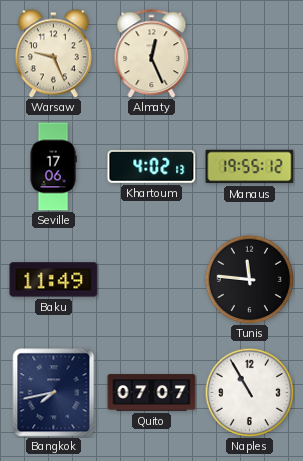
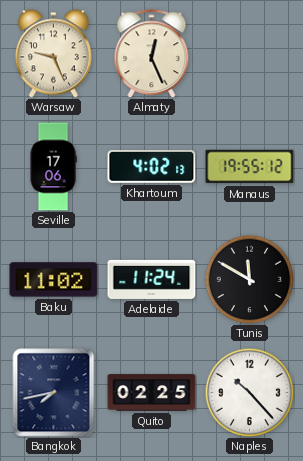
Baku: 11:49 -> 11:02
Adelaide: none -> 11:24
Tunis: 11:46 -> 11:50
Quito: 07:07 -> 02:25
Naples: 10:55 -> 10:23
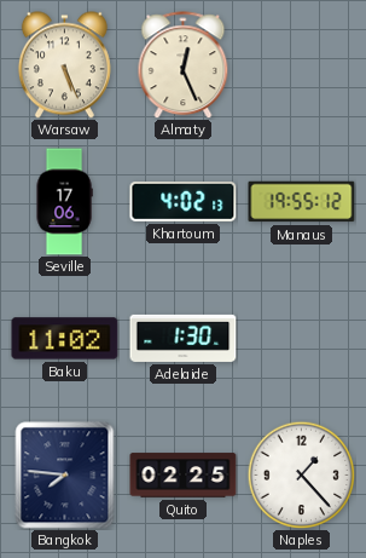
Warsaw: 9:26 -> 5:26
Adelaide: 11:24 -> 1:30
Tunis: 11:50 -> none
Bangkok: 7:43 -> 7:46
Naples: 10:23 -> 1:23
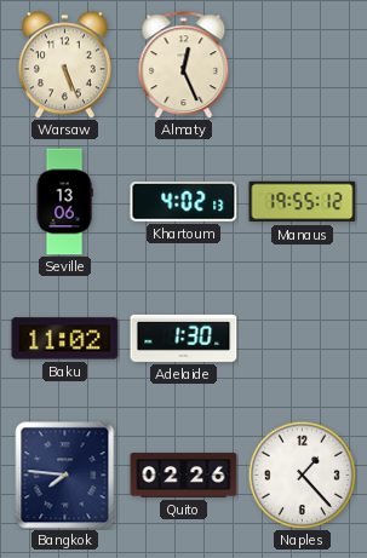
Seville: 17:06 -> 13:06
Quito: 02:25 -> 02:26
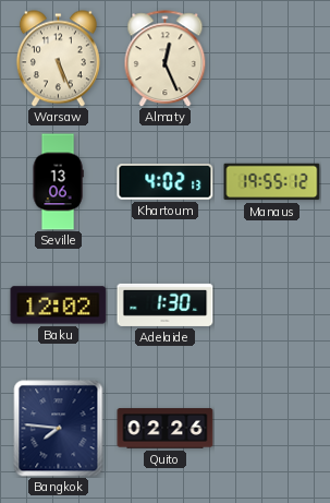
Baku: 11:02 -> 12:02
Naples: 1:23 -> none
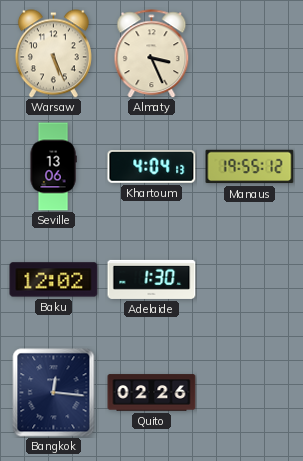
Almaty: 12:26 -> 3:26
Khartoum: 4:02 -> 4:04
Bangkok: 7:46 -> 12:16
